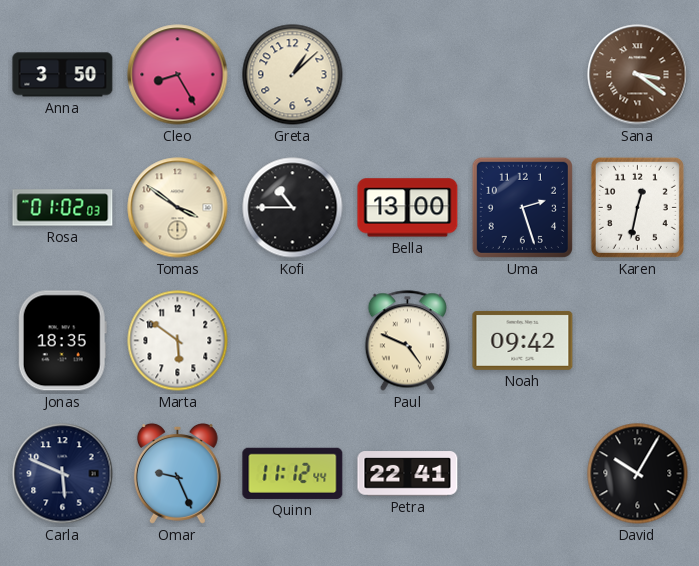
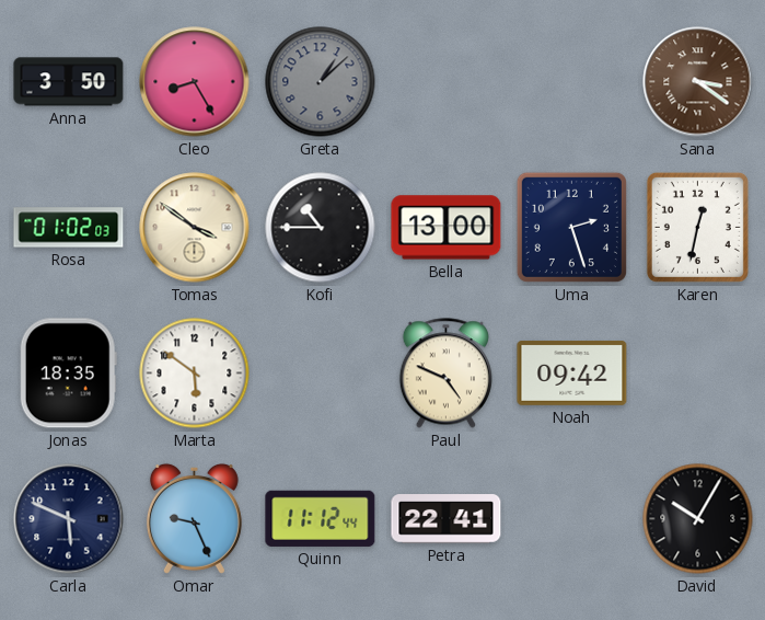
Greta dial: cream -> grey
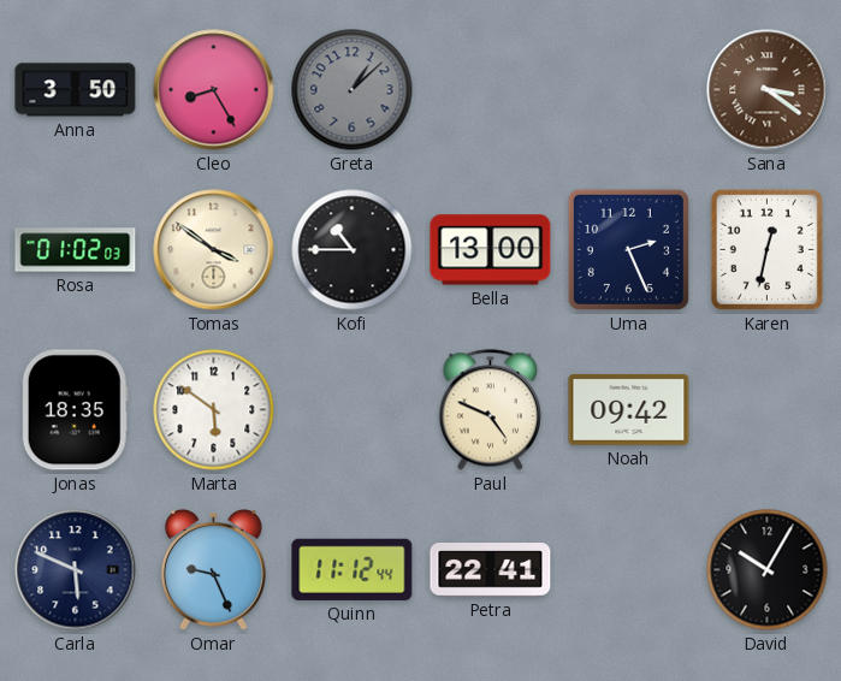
Uma: 2:27 -> 2:26
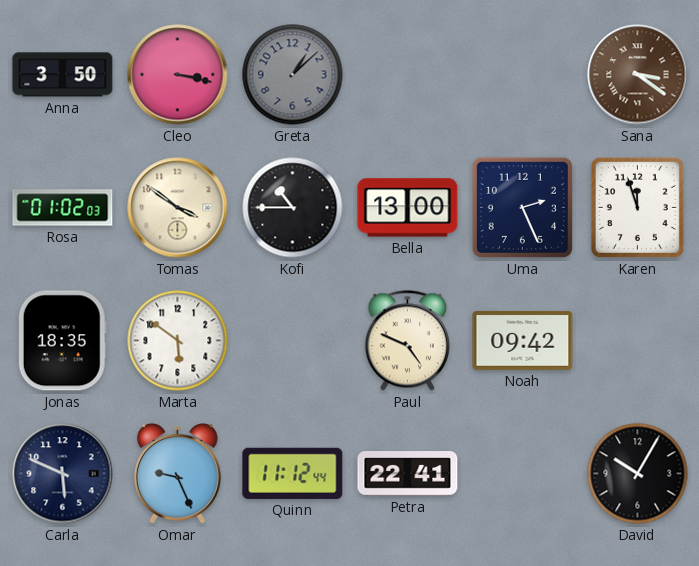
Cleo: 8:25 -> 3:17
Karen: 12:32 -> 11:57
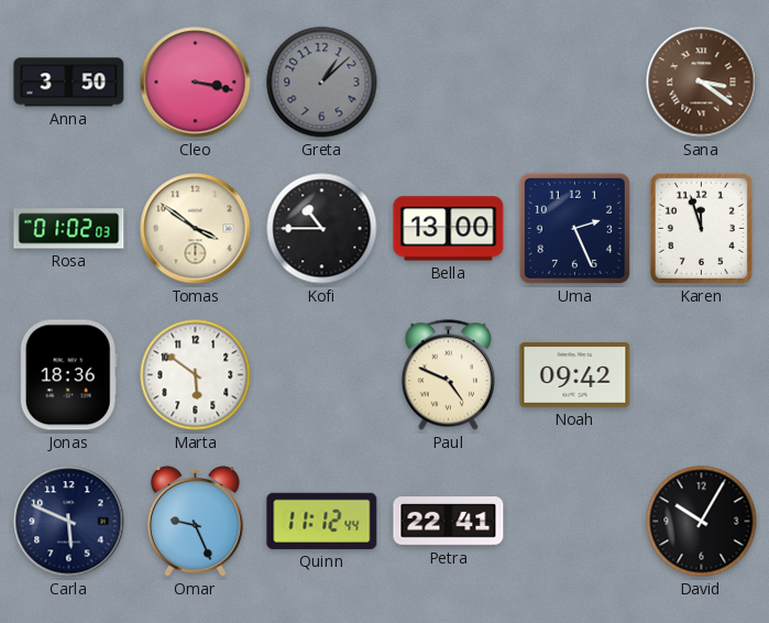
Jonas: 18:35 -> 18:36
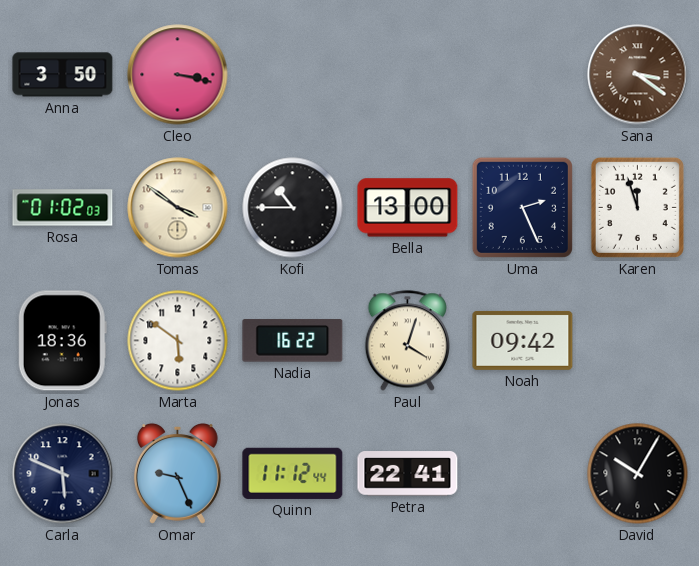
Greta: 1:08 -> none
Nadia: none -> 16:22
Paul: 4:49 -> 4:03
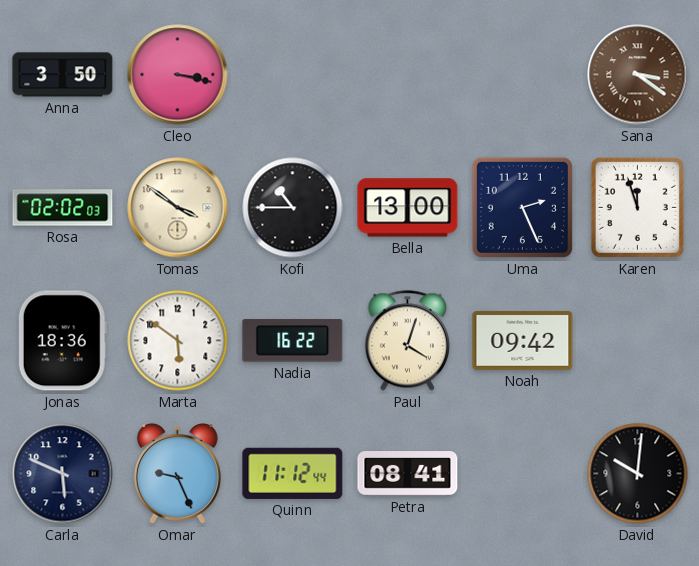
Rosa: 01:02 -> 02:02
Petra: 22:41 -> 08:41
David: 10:05 -> 10:01
